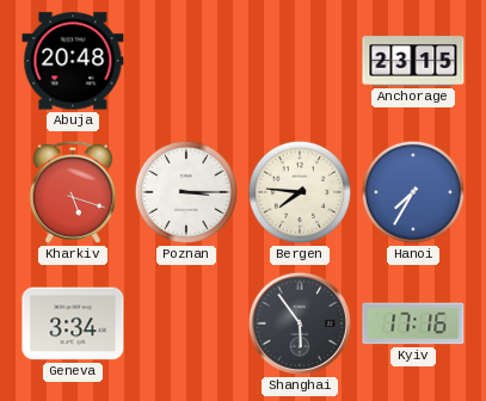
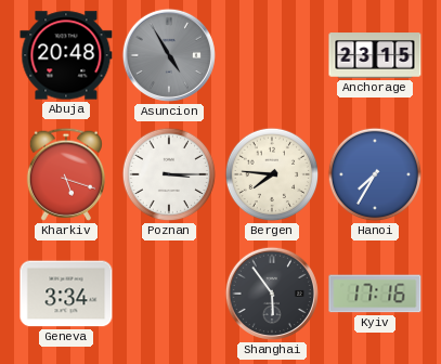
Asuncion: none -> 4:55
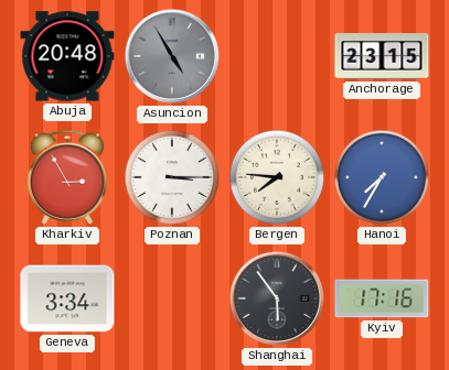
Kharkiv: 5:18 -> 2:55
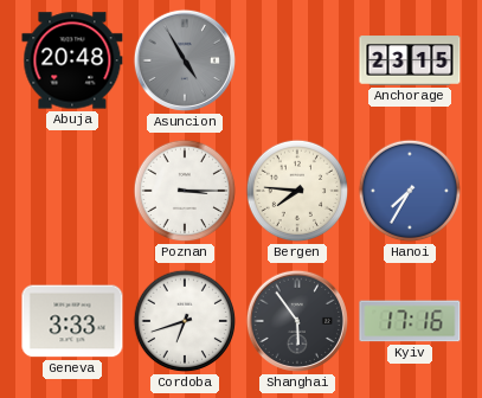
Kharkiv: 2:55 -> none
Geneva: 3:34 -> 3:33
Cordoba: none -> 6:42
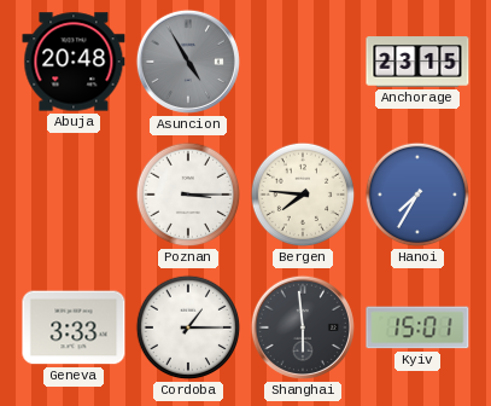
Cordoba: 6:42 -> 1:15
Shanghai: 5:54 -> 5:59
Kyiv: 17:16 -> 15:01
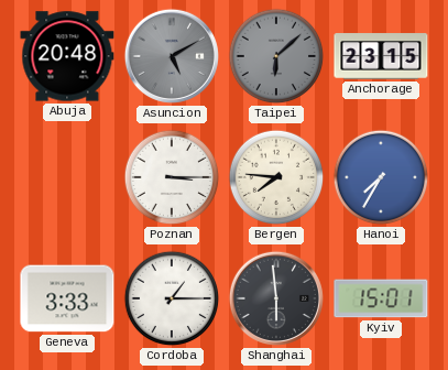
Asuncion: 4:55 -> 5:10
Taipei: none -> 6:08
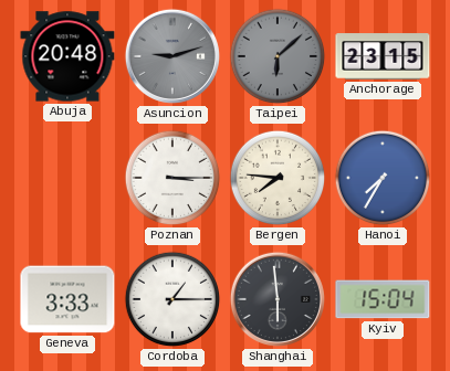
Asuncion: 5:10 -> 9:12
Kyiv: 15:01 -> 15:04
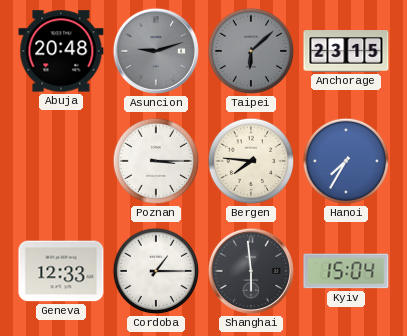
Geneva: 3:33 -> 12:33
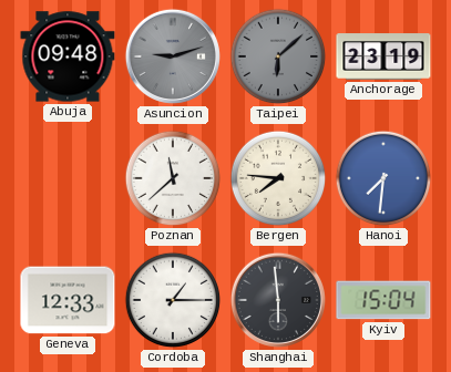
Abuja: 20:48 -> 09:48
Anchorage: 23:15 -> 23:19
Poznan: 3:15 -> 11:38
Hanoi: 7:35 -> 7:31
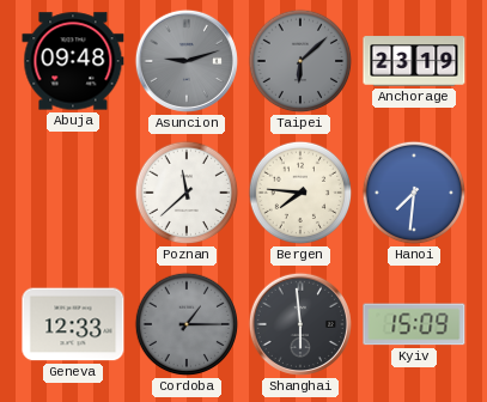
Cordoba dial: white -> grey
Kyiv: 15:04 -> 15:09
